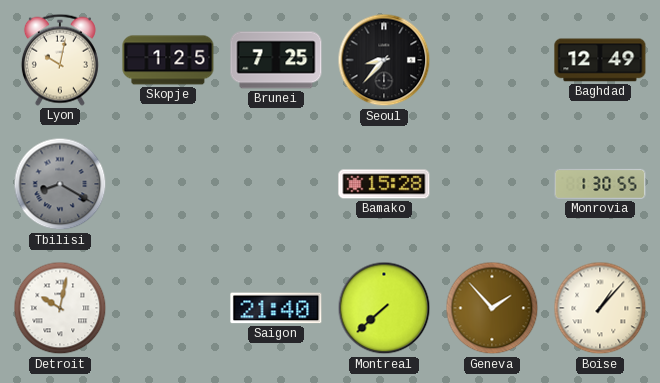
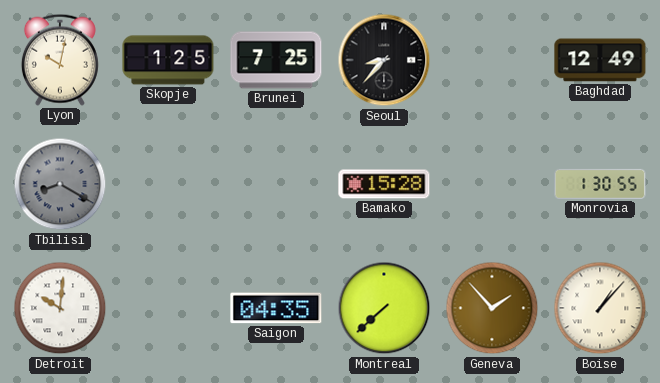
Detroit: 10:02 -> 10:01
Saigon: 21:40 -> 04:35
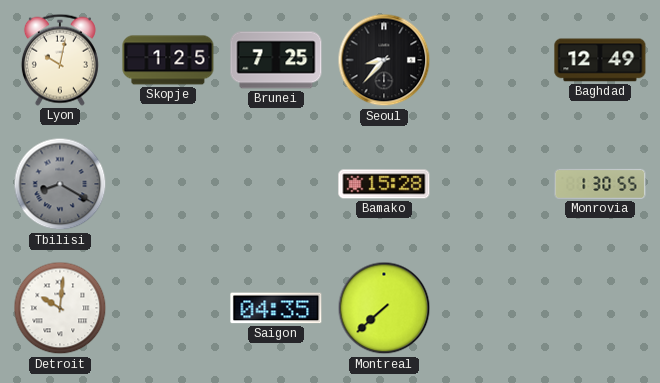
Geneva: 1:53 -> none
Boise: 1:07 -> none
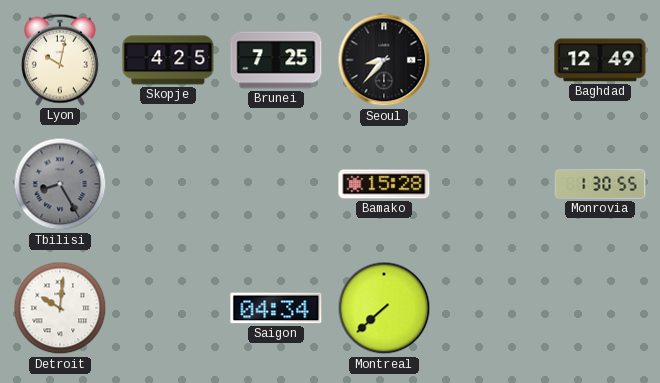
Skopje: 1:25 -> 4:25
Tbilisi: 8:20 -> 8:25
Saigon: 04:35 -> 04:34
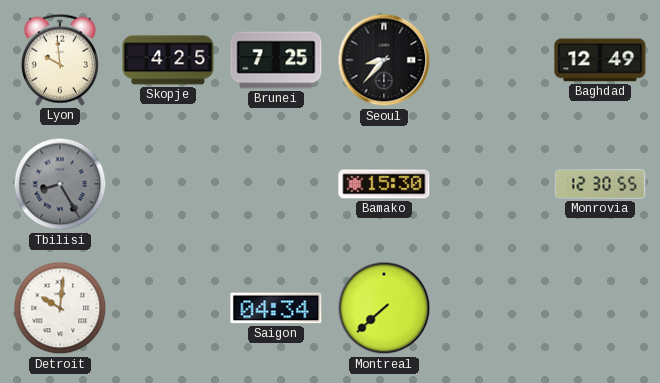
Lyon: 10:02 -> 9:59
Bamako: 15:28 -> 15:30
Monrovia: 1:30 -> 12:30
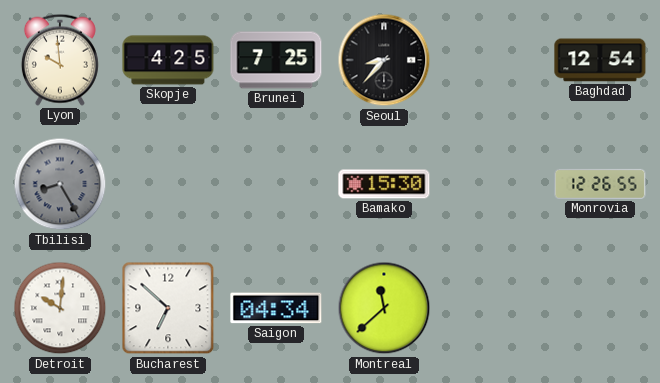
Baghdad: 12:49 -> 12:54
Monrovia: 12:30 -> 12:26
Bucharest: none -> 6:52
Montreal: 7:38 -> 11:38
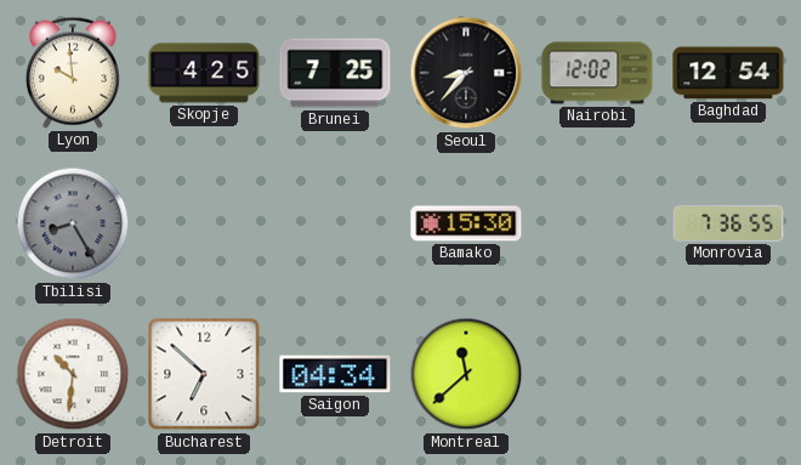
Nairobi: none -> 12:02
Monrovia: 12:26 -> 7:36
Detroit: 10:01 -> 10:31
